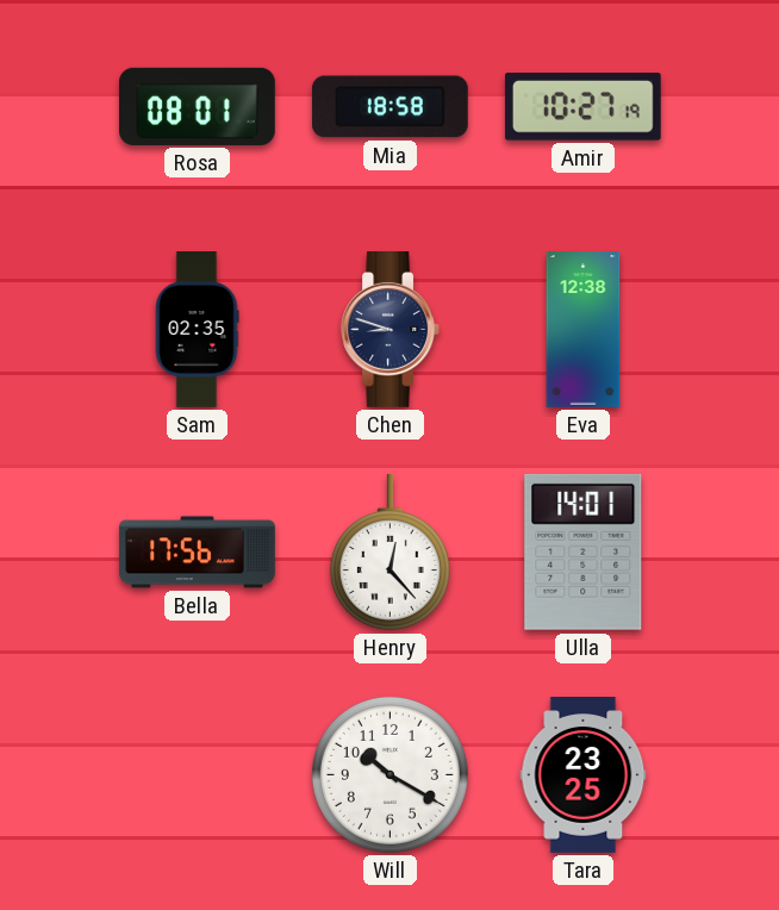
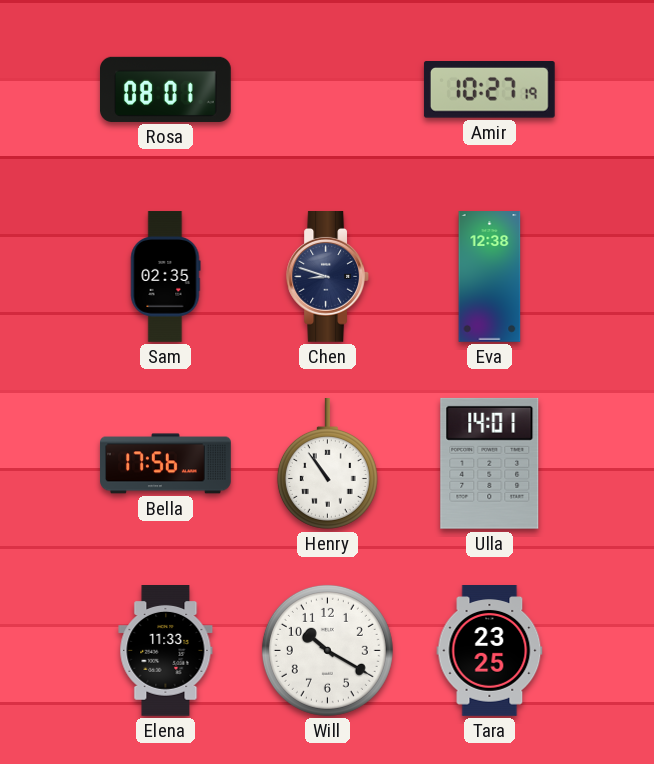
Mia: 18:58 -> none
Henry: 12:23 -> 10:54
Elena: none -> 11:33
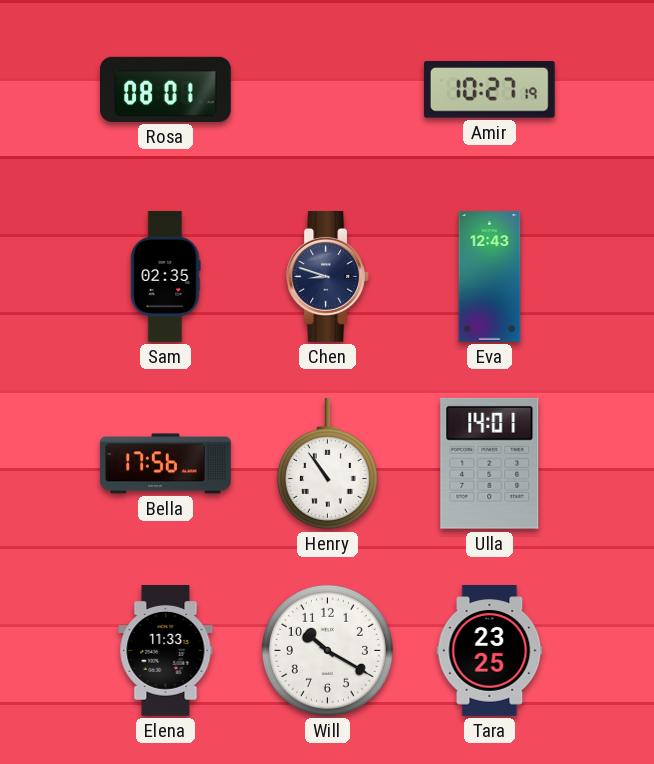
Eva: 12:38 -> 12:43
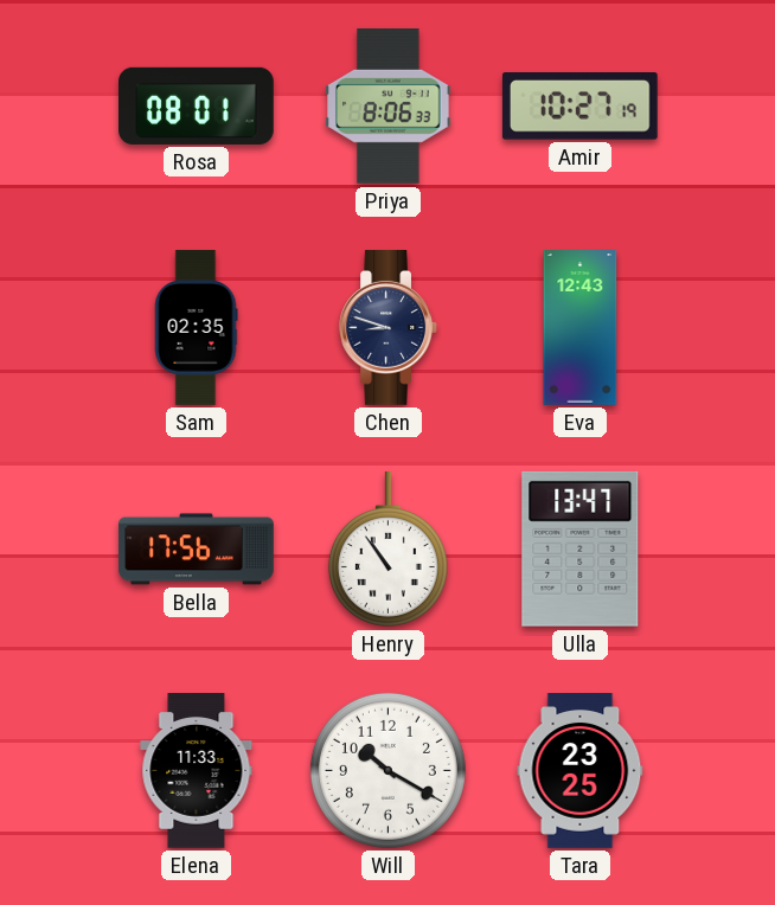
Priya: none -> 8:06
Ulla: 14:01 -> 13:47
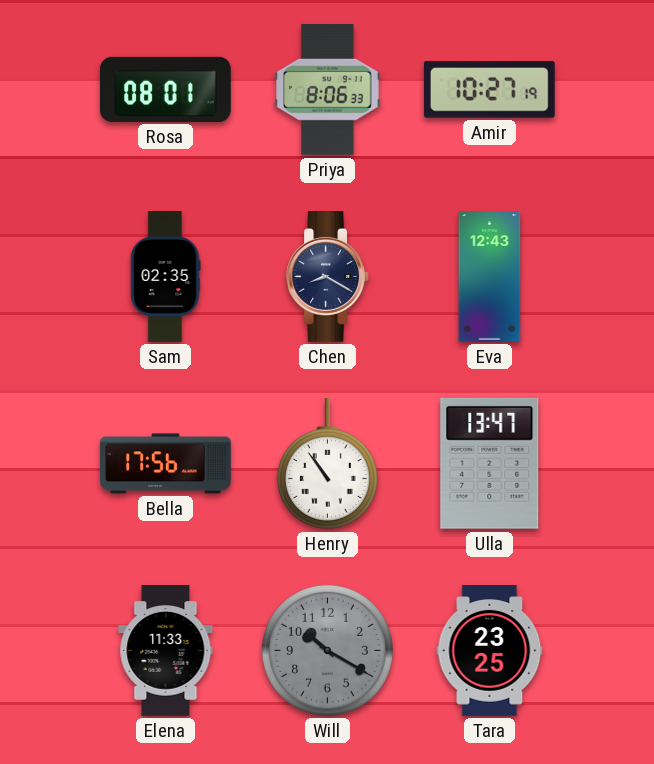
Chen: 8:48 -> 8:20
Will dial: white -> grey
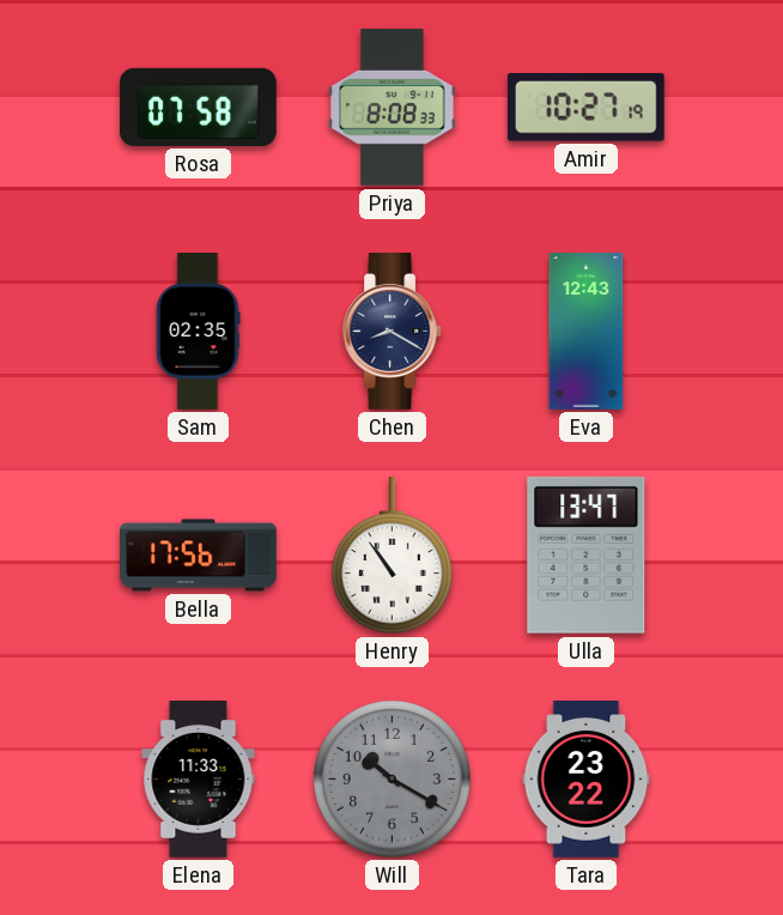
Rosa: 08:01 -> 07:58
Priya: 8:06 -> 8:08
Tara: 23:25 -> 23:22
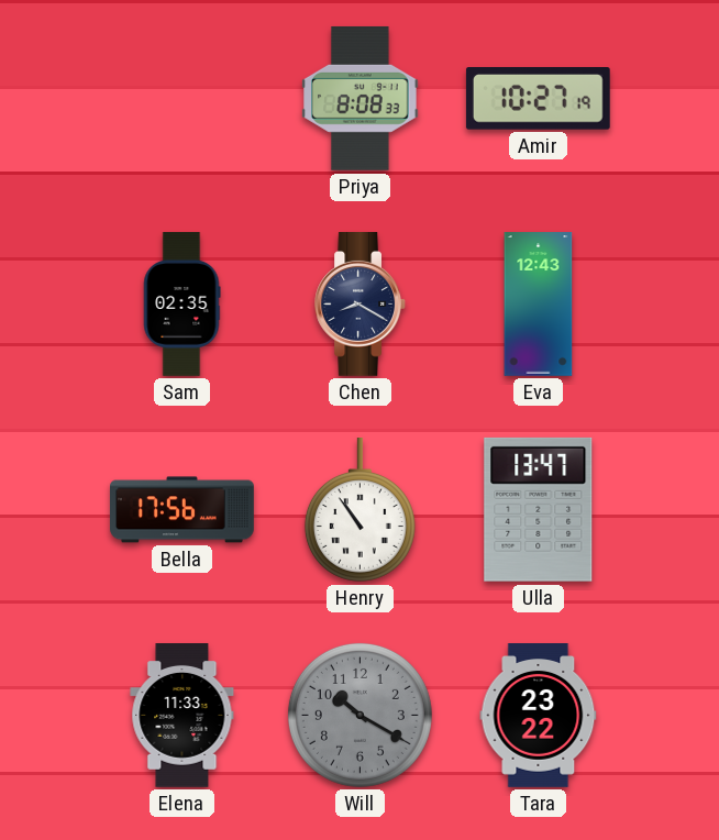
Rosa: 07:58 -> none
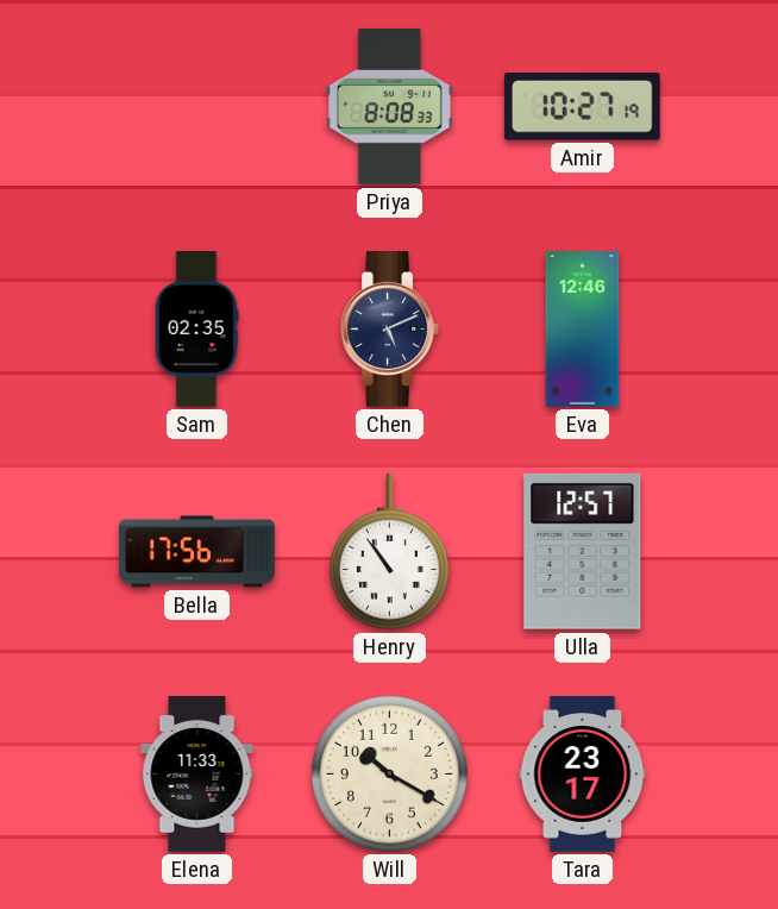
Chen: 8:20 -> 5:11
Eva: 12:43 -> 12:46
Ulla: 13:47 -> 12:57
Will dial: grey -> cream
Tara: 23:22 -> 23:17
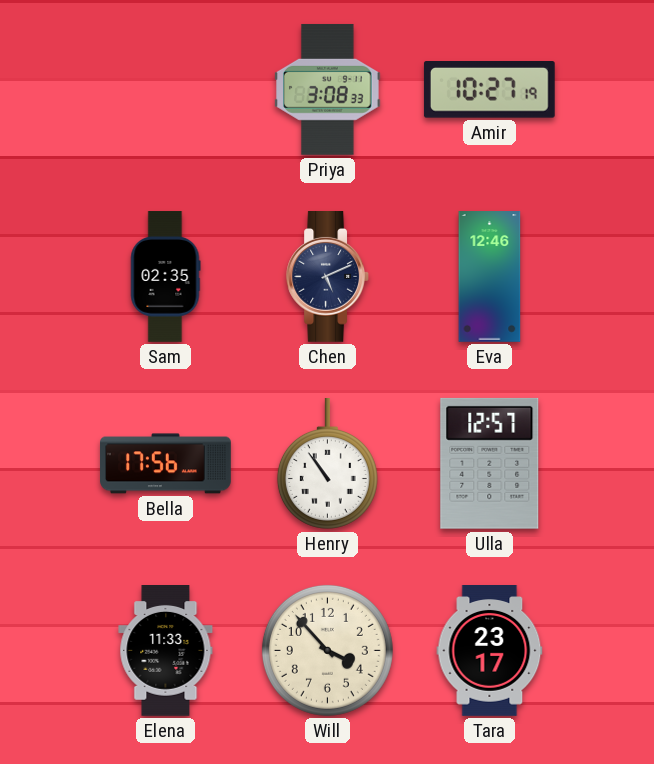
Priya: 8:08 -> 3:08
Will: 10:20 -> 3:53
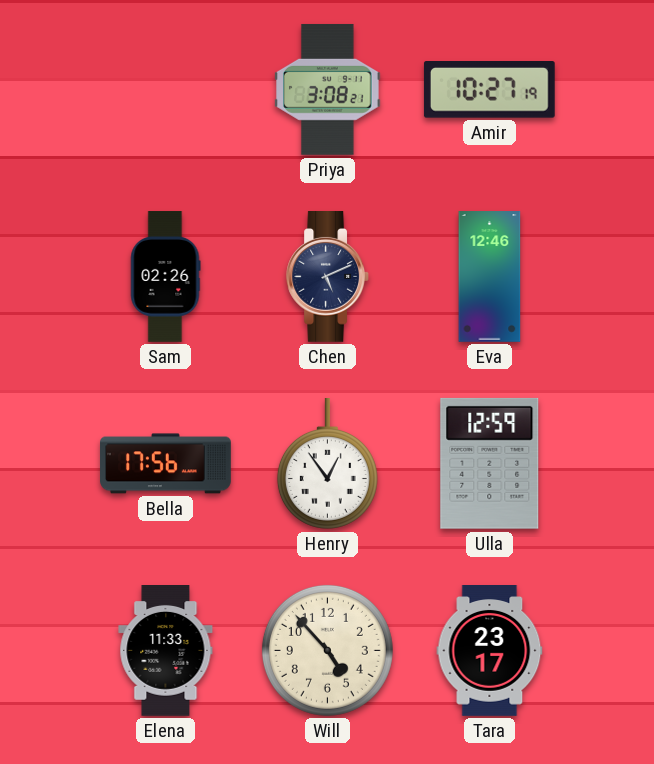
Priya: 3:08:33 -> 3:08:21
Sam: 02:35 -> 02:26
Henry: 10:54 -> 12:54
Ulla: 12:57 -> 12:59
Will: 3:53 -> 4:53
